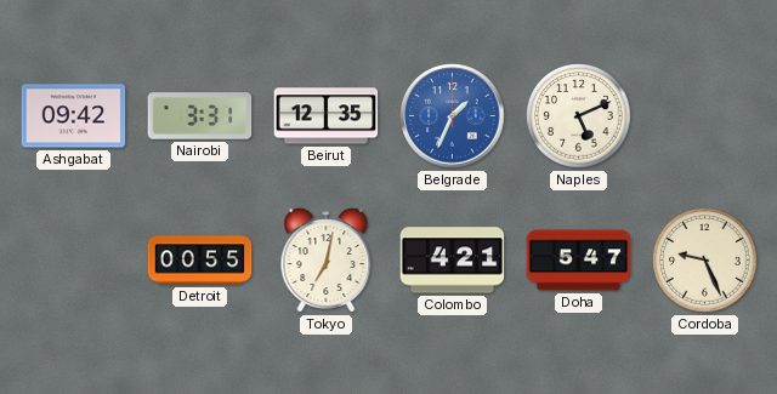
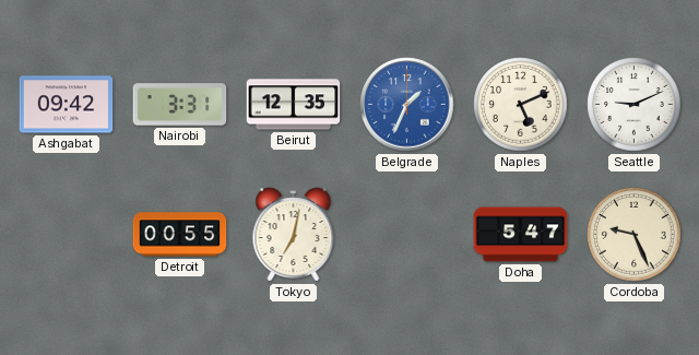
Seattle: none -> 9:11
Colombo: 4:21 -> none
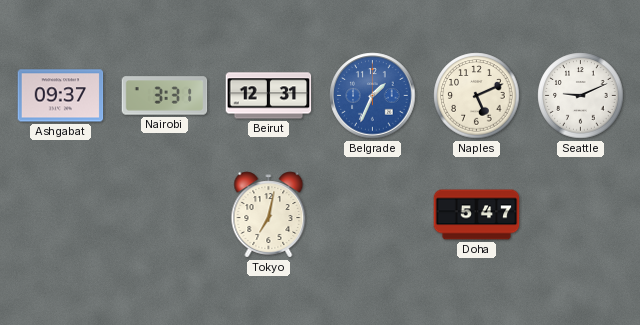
Ashgabat: 09:42 -> 09:37
Beirut: 12:35 -> 12:31
Detroit: 00:55 -> none
Cordoba: 9:26 -> none
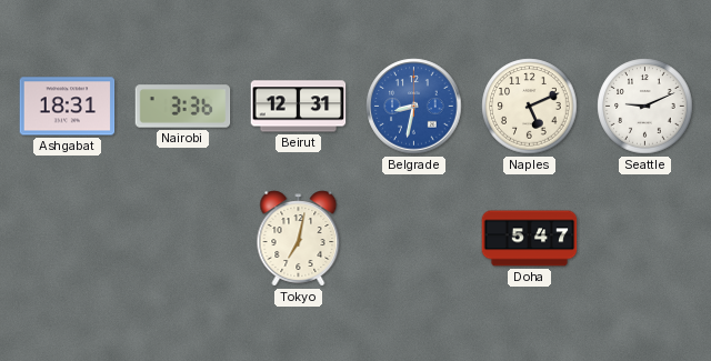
Ashgabat: 09:37 -> 18:31
Nairobi: 3:31 -> 3:36
Belgrade: 1:34 -> 8:32
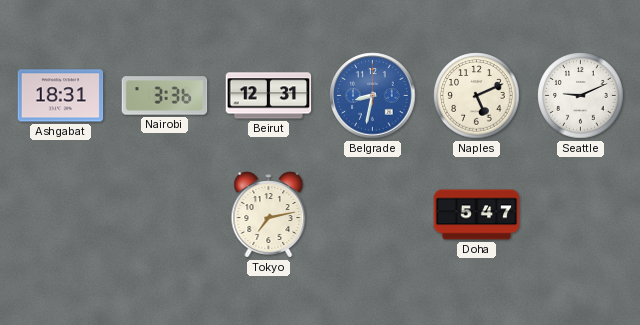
Tokyo: 7:02 -> 7:13
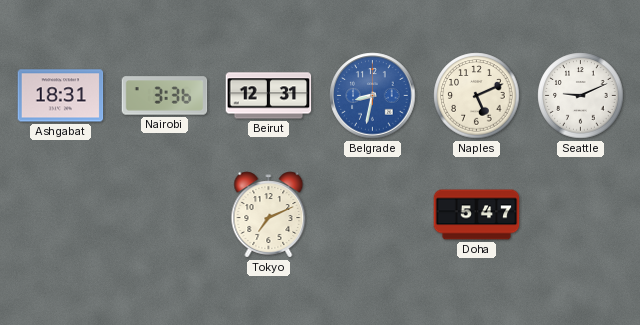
Tokyo: 7:13 -> 7:11
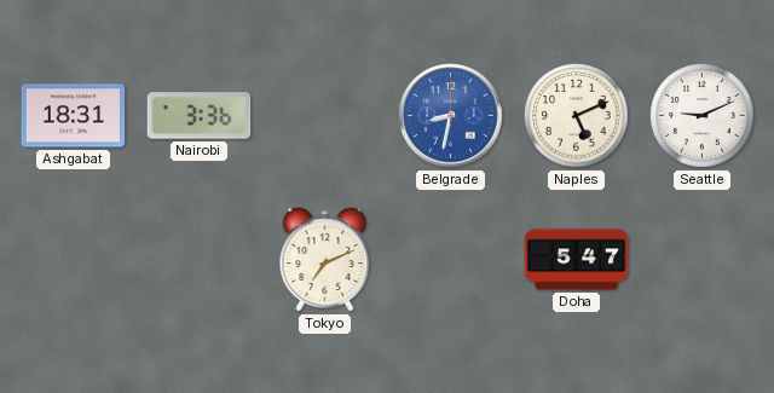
Beirut: 12:31 -> none
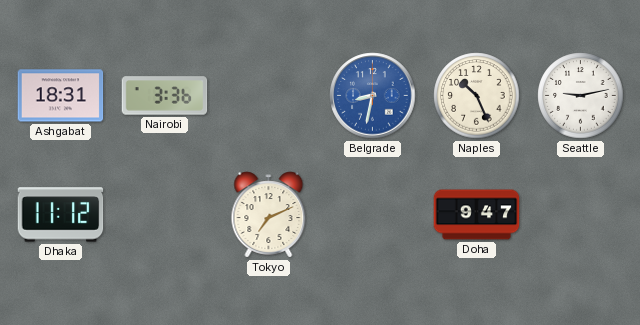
Naples: 5:11 -> 10:26
Seattle: 9:11 -> 9:13
Dhaka: none -> 11:12
Doha: 5:47 -> 9:47
